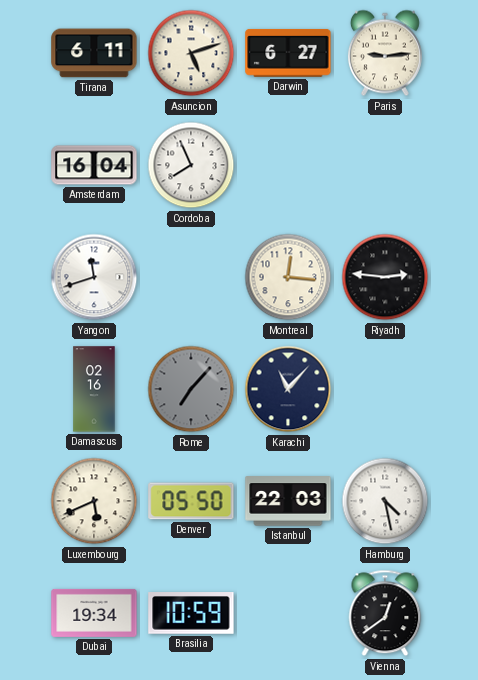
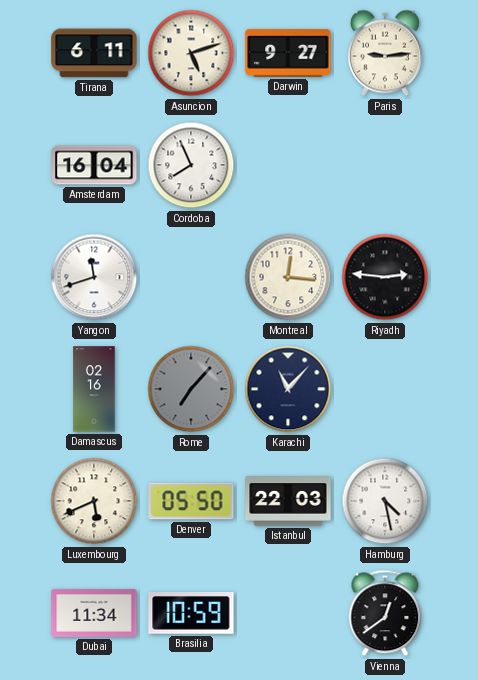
Darwin: 6:27 -> 9:27
Dubai: 19:34 -> 11:34
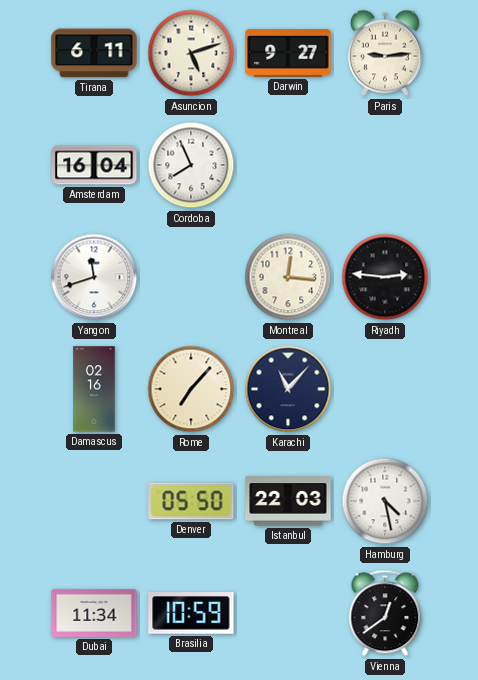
Rome dial: grey -> cream
Luxembourg: 5:41 -> none
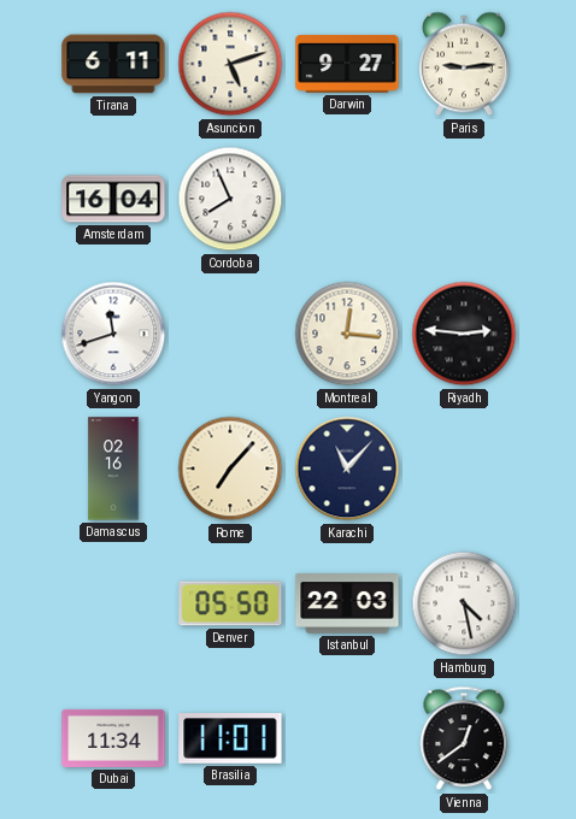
Brasilia: 10:59 -> 11:01
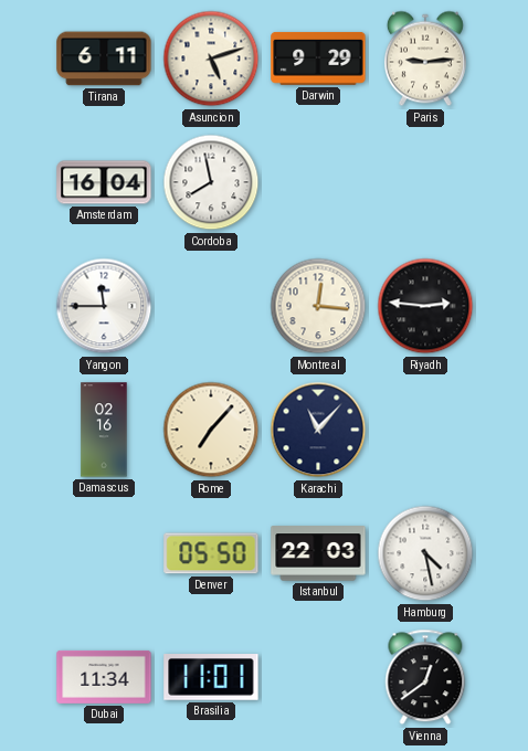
Darwin: 9:27 -> 9:29
Cordoba: 7:56 -> 7:58
Yangon: 11:42 -> 11:45
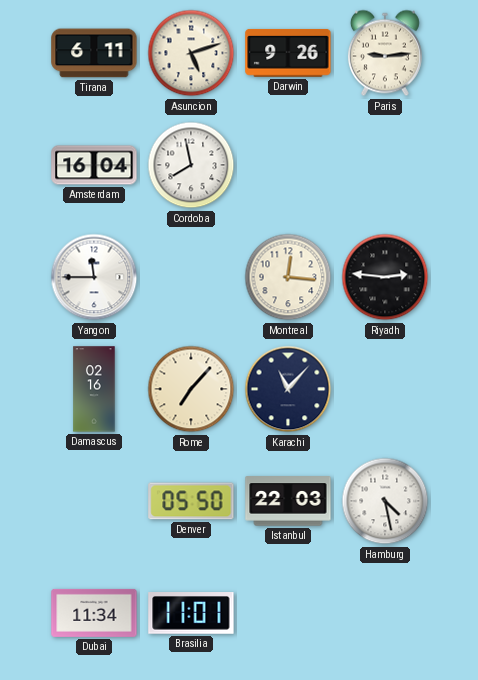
Darwin: 9:29 -> 9:26
Vienna: 12:39 -> none
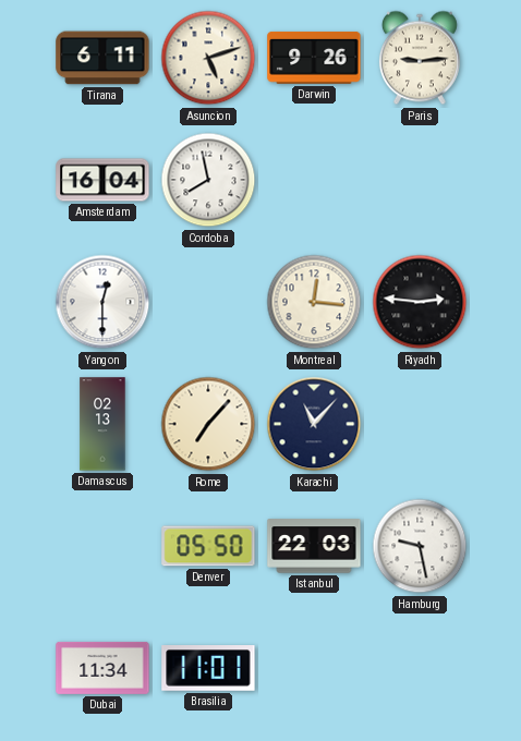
Yangon: 11:45 -> 12:30
Damascus: 02:16 -> 02:13
Hamburg: 4:28 -> 9:28
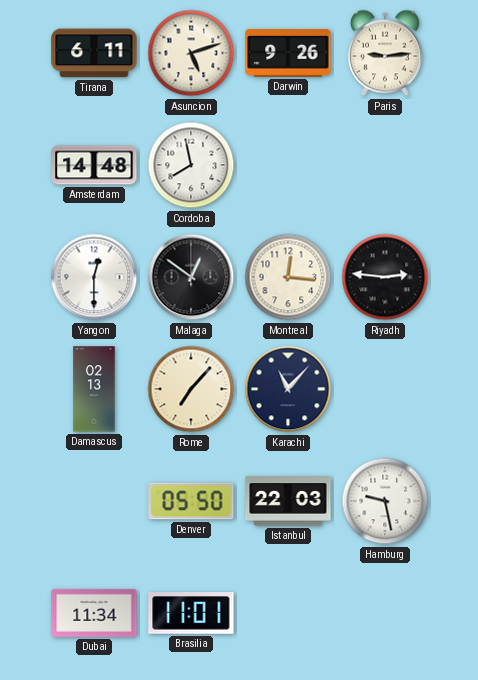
Amsterdam: 16:04 -> 14:48
Malaga: none -> 12:51
